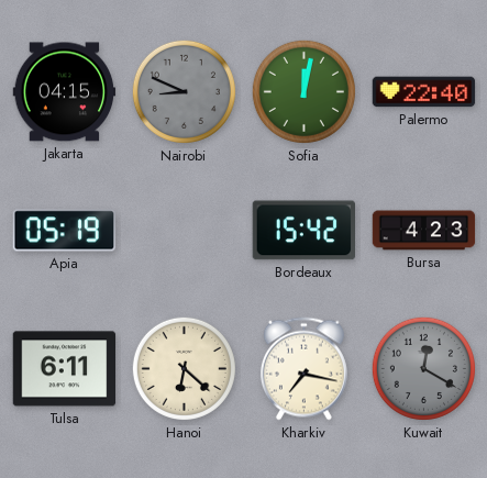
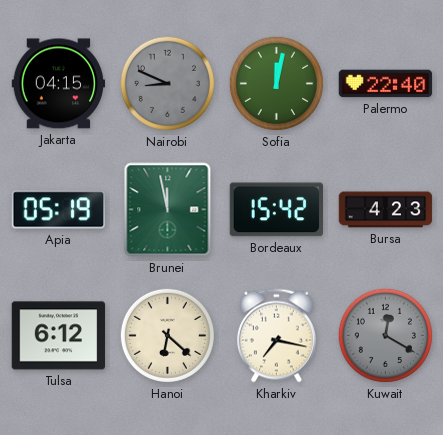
Brunei: none -> 11:58
Tulsa: 6:11 -> 6:12
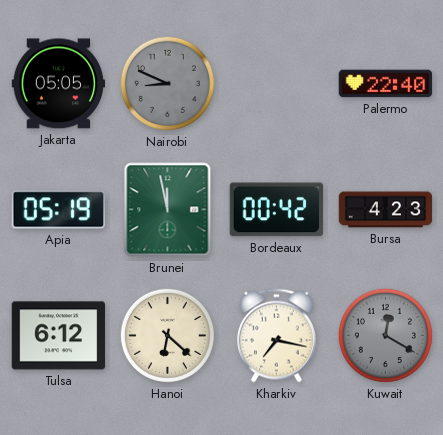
Jakarta: 04:15 -> 05:05
Sofia: 12:02 -> none
Bordeaux: 15:42 -> 00:42
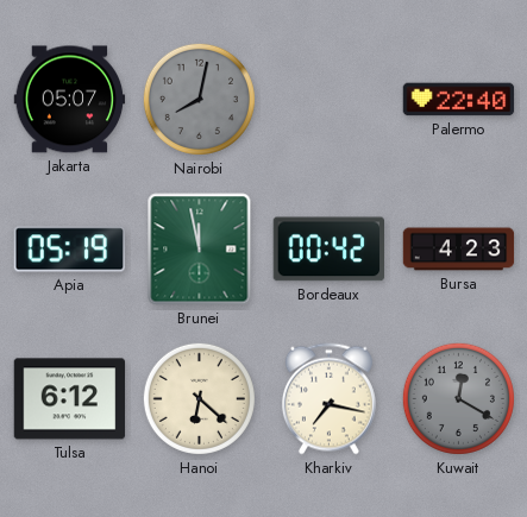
Jakarta: 05:05 -> 05:07
Nairobi: 8:49 -> 8:02
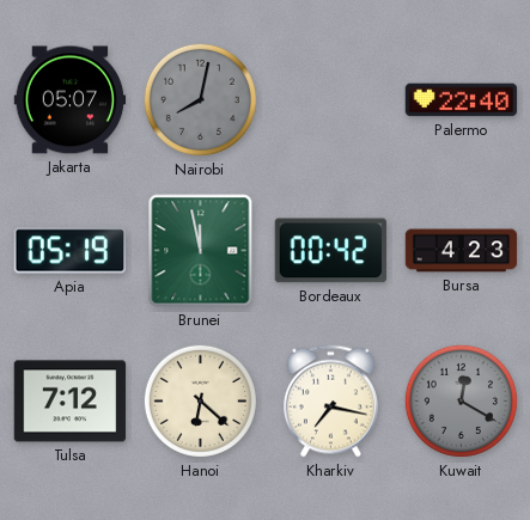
Tulsa: 6:12 -> 7:12
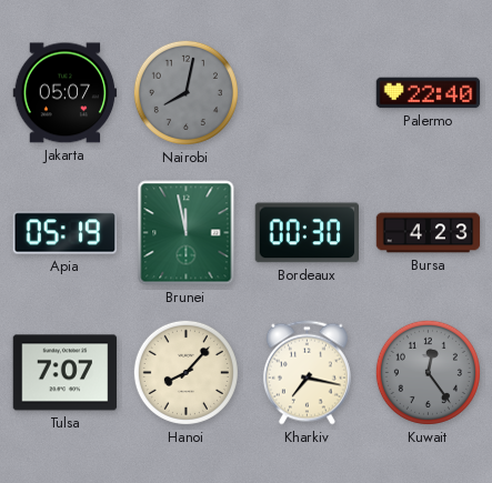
Bordeaux: 00:42 -> 00:30
Tulsa: 7:12 -> 7:07
Hanoi: 6:22 -> 8:07
Kuwait: 12:20 -> 12:24
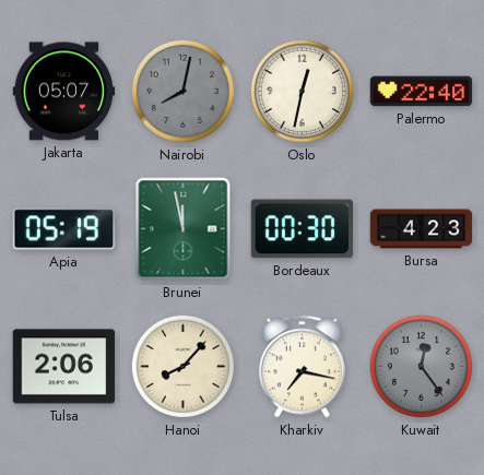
Oslo: none -> 12:32
Tulsa: 7:07 -> 2:06
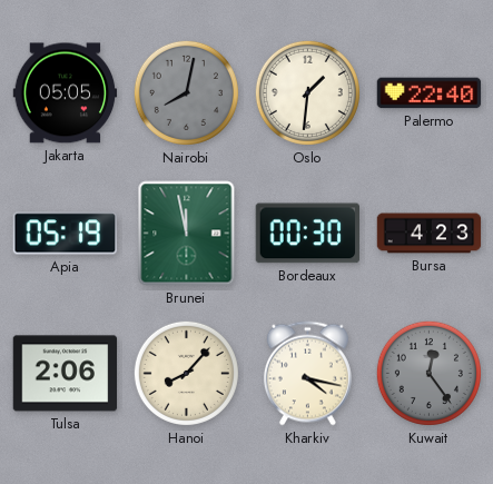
Jakarta: 05:07 -> 05:05
Oslo: 12:32 -> 1:31
Kharkiv: 7:17 -> 4:17
